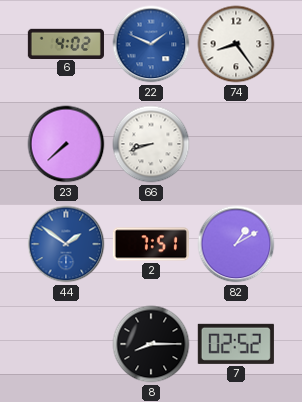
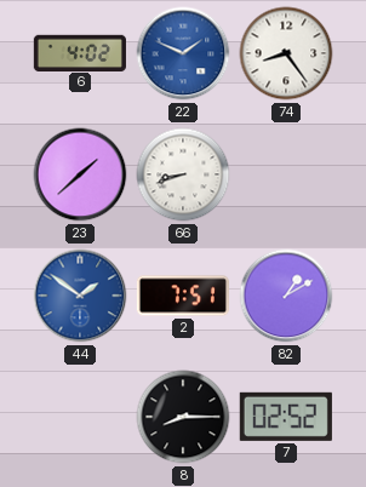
23: 7:38 -> 1:38
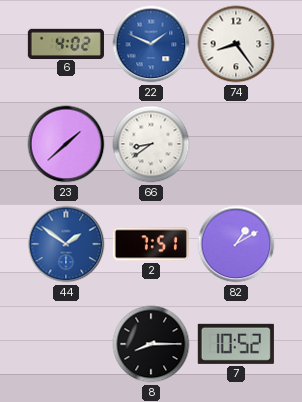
66: 8:42 -> 8:39
7: 02:52 -> 10:52
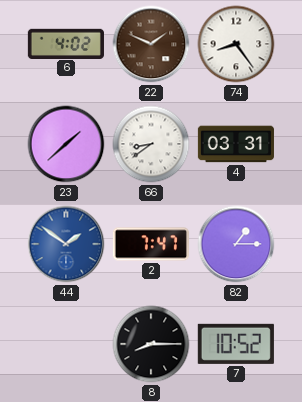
22 dial: blue -> brown
4: none -> 03:31
2: 7:51 -> 7:47
82: 1:10 -> 1:15
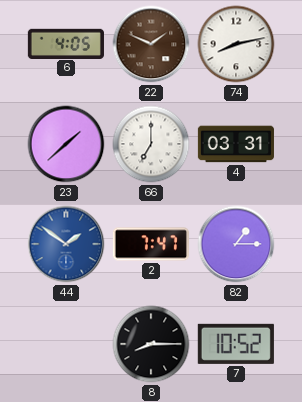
6: 4:02 -> 4:05
74: 8:24 -> 8:13
66: 8:39 -> 7:00
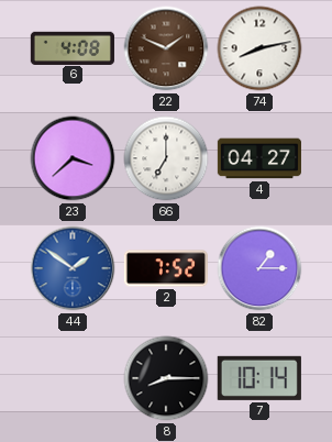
6: 4:05 -> 4:08
23: 1:38 -> 3:38
4: 03:31 -> 04:27
2: 7:47 -> 7:52
7: 10:52 -> 10:14
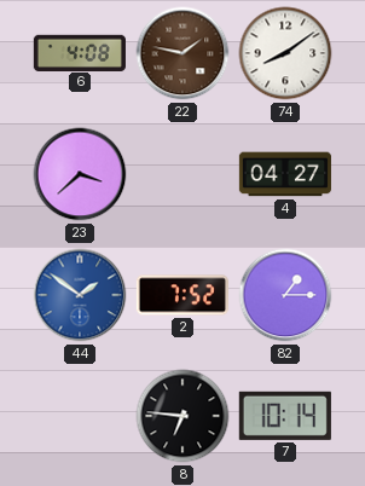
22: 1:49 -> 1:47
74: 8:13 -> 8:09
66: 7:00 -> none
8: 8:15 -> 6:46
